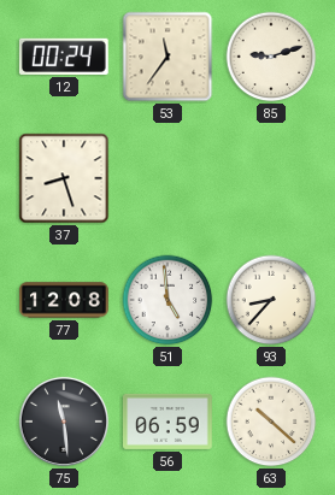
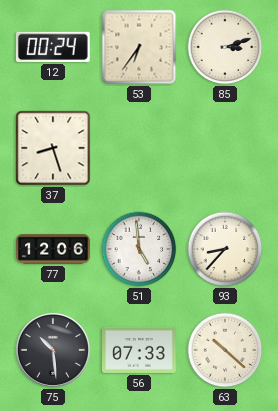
53: 11:36 -> 6:36
85: 9:12 -> 3:12
77: 12:08 -> 12:06
75: 11:29 -> 10:29
56: 06:59 -> 07:33
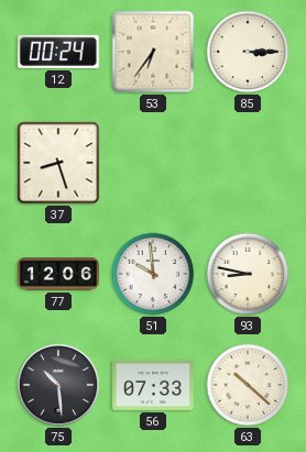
85: 3:12 -> 3:15
51: 4:59 -> 9:59
93: 8:37 -> 8:47
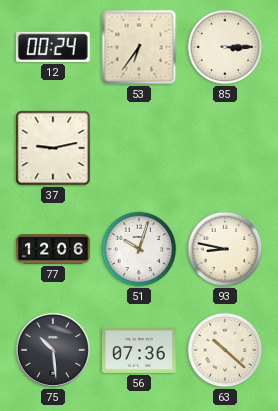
37: 8:27 -> 9:13
51: 9:59 -> 10:03
56: 07:33 -> 07:36
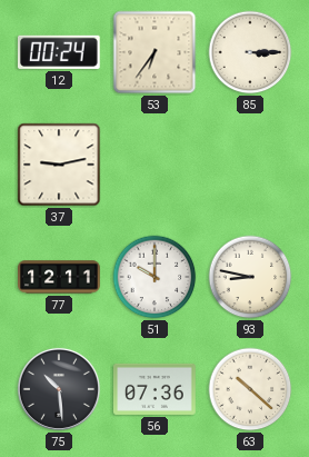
77: 12:06 -> 12:11
51: 10:03 -> 10:00
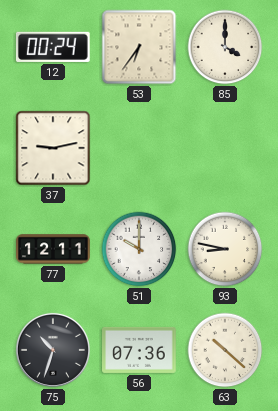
85: 3:15 -> 4:00
75: 10:29 -> 10:33
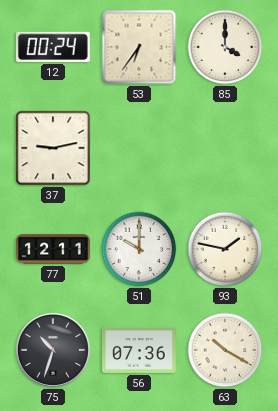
93: 8:47 -> 1:47
63: 10:22 -> 10:20
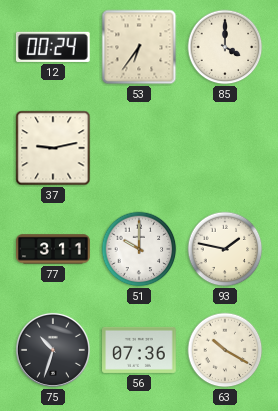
77: 12:11 -> 3:11
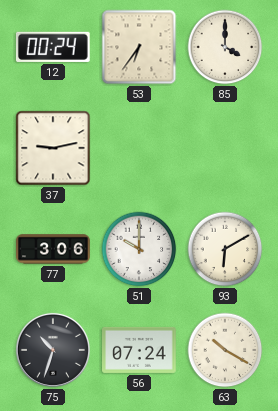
77: 3:11 -> 3:06
93: 1:47 -> 6:10
56: 07:36 -> 07:24
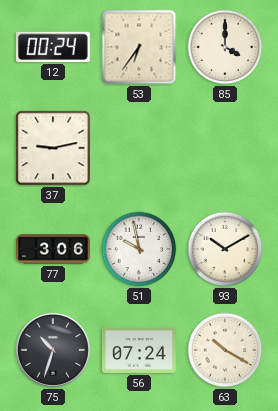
51: 10:00 -> 9:58
93: 6:10 -> 10:10
